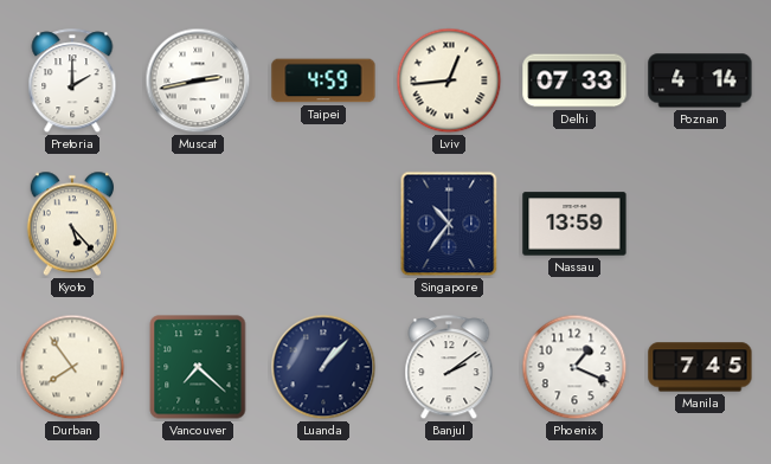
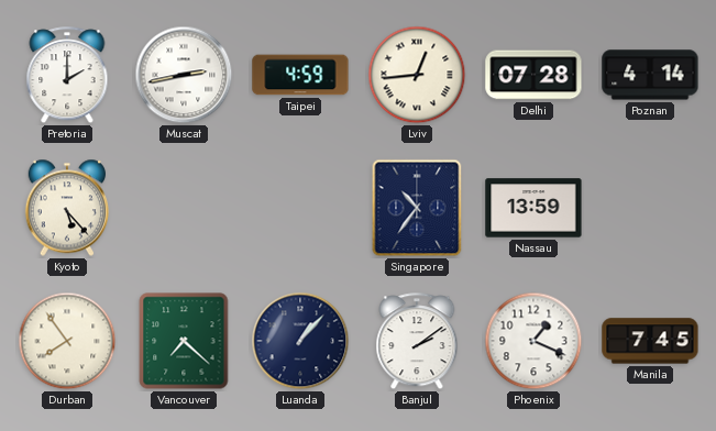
Delhi: 07:33 -> 07:28
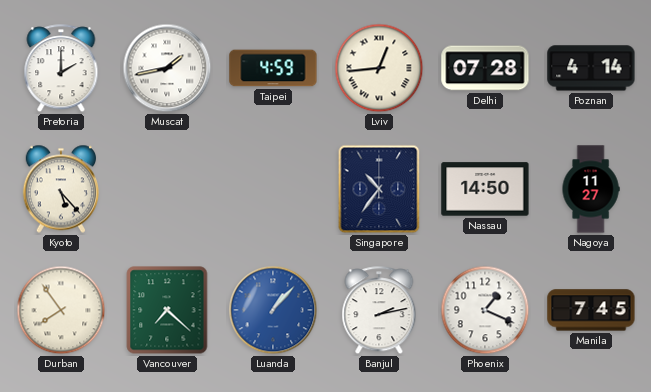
Muscat: 2:43 -> 1:43
Nassau: 13:59 -> 14:50
Nagoya: none -> 11:27
Luanda dial: navy -> blue
Banjul: 2:09 -> 2:13
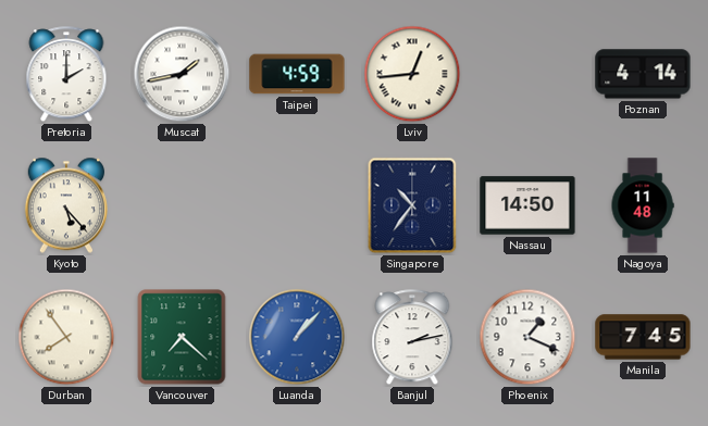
Delhi: 07:28 -> none
Nagoya: 11:27 -> 11:48
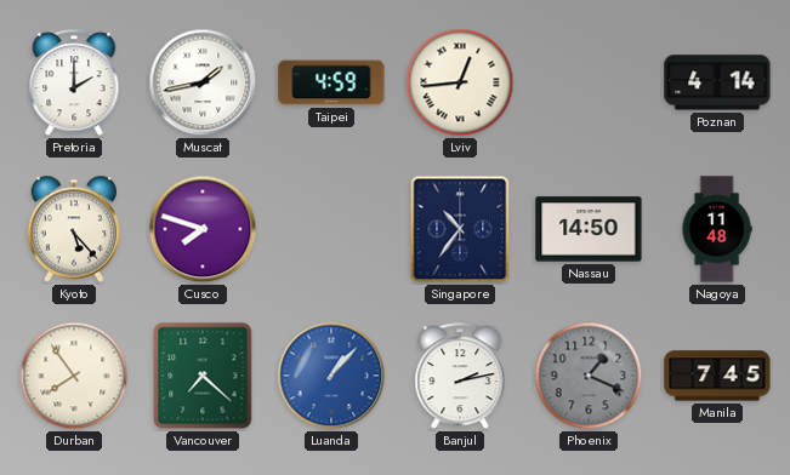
Cusco: none -> 7:48
Phoenix dial: white -> grey
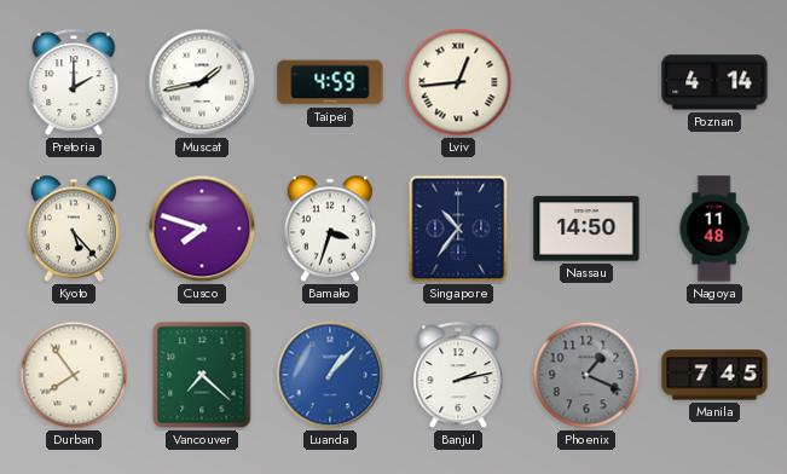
Bamako: none -> 3:33
